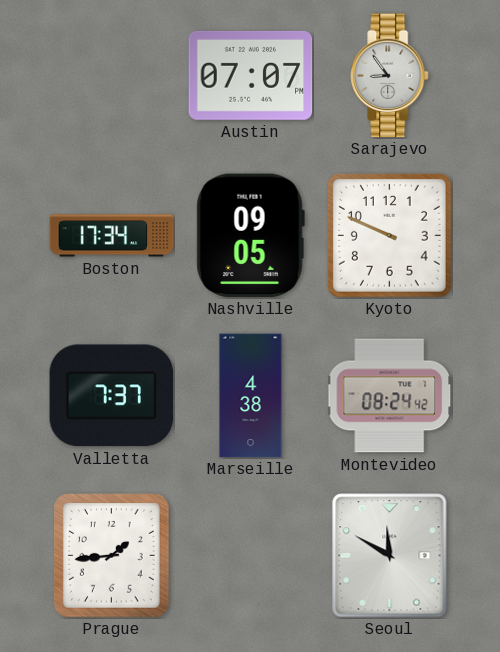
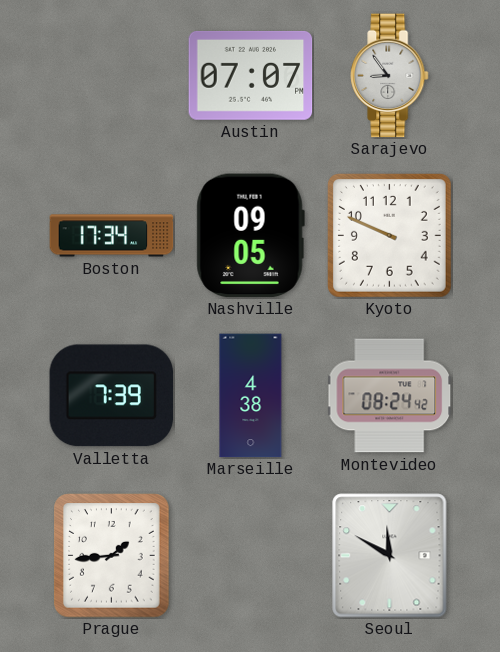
Valletta: 7:37 -> 7:39
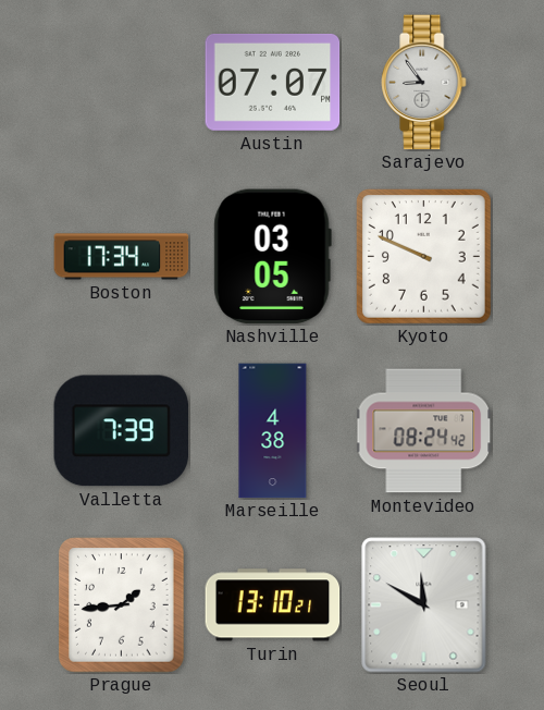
Nashville: 09:05 -> 03:05
Turin: none -> 13:10
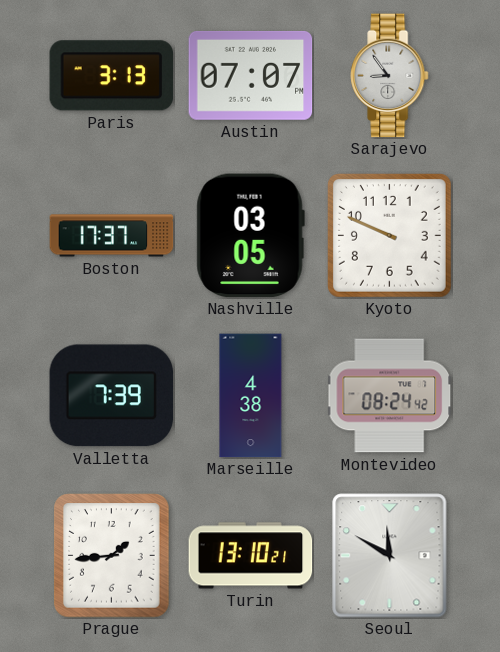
Paris: none -> 3:13
Boston: 17:34 -> 17:37
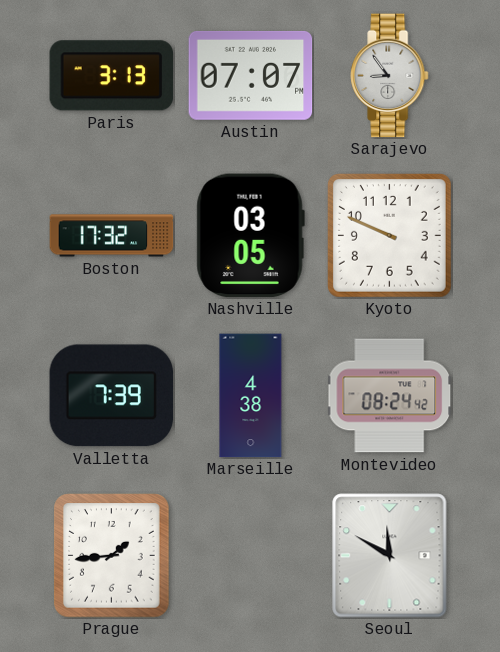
Boston: 17:37 -> 17:32
Turin: 13:10 -> none
